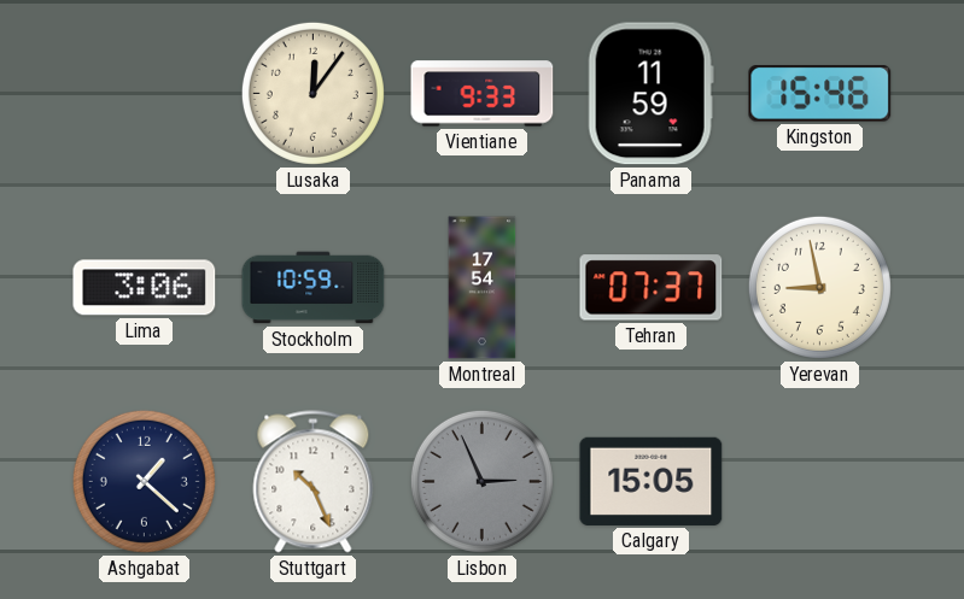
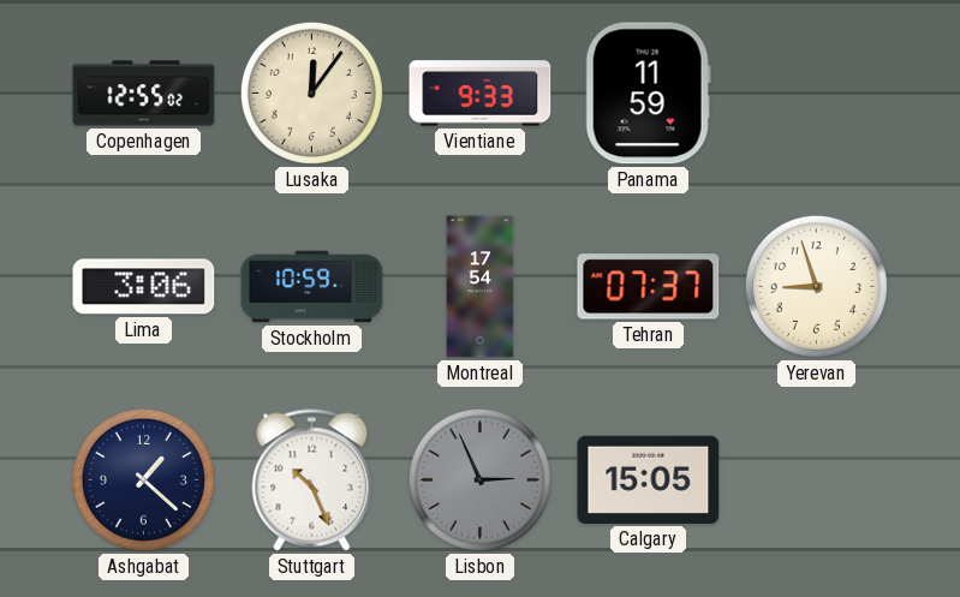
Copenhagen: none -> 12:55
Kingston: 15:46 -> none
Yerevan: 8:58 -> 8:57
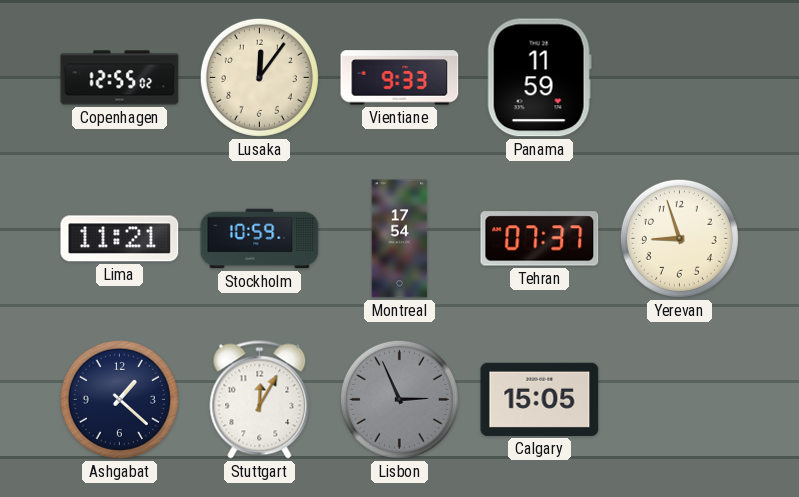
Lima: 3:06 -> 11:21
Stuttgart: 10:26 -> 12:05
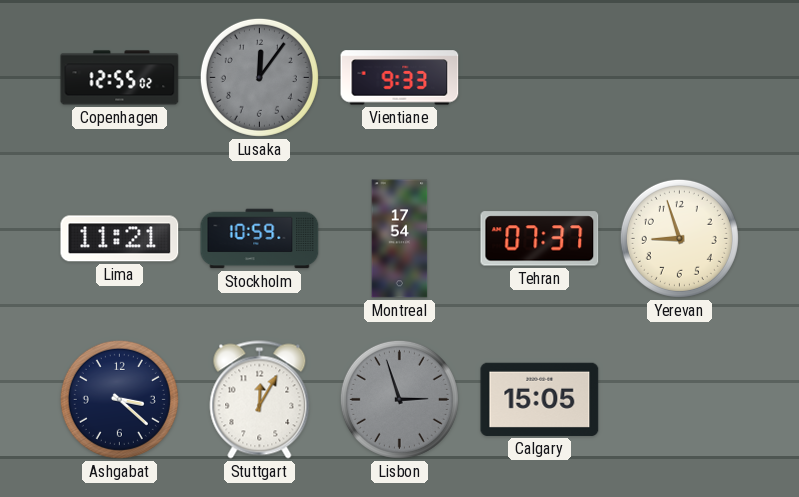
Lusaka dial: cream -> grey
Panama: 11:59 -> none
Ashgabat: 1:22 -> 3:22
Lisbon: 2:56 -> 2:57
